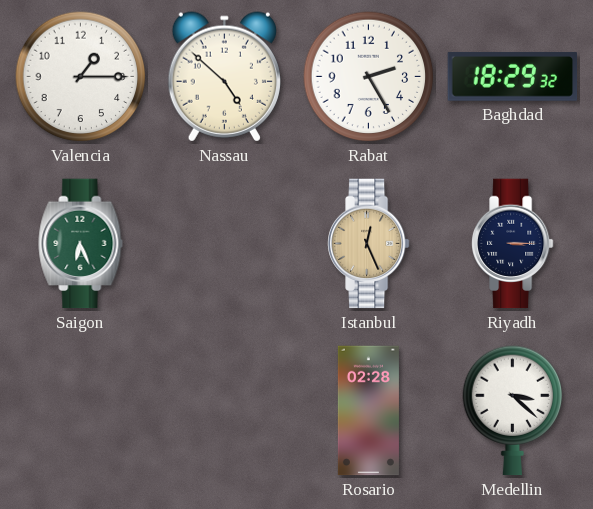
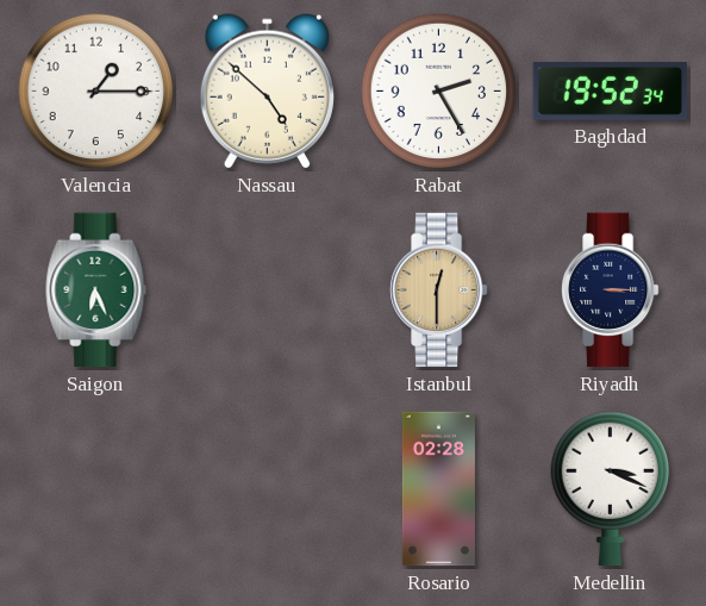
Baghdad: 18:29 -> 19:52
Istanbul: 12:26 -> 12:30
Medellin: 3:22 -> 3:19
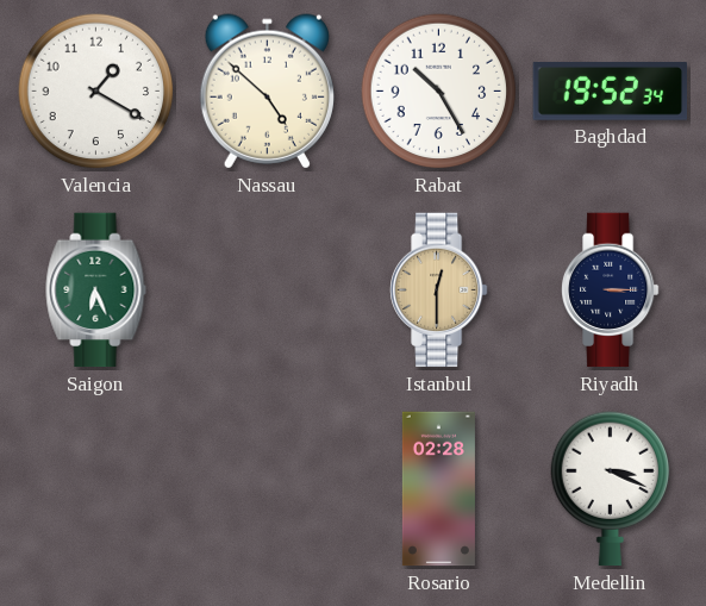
Valencia: 1:15 -> 1:20
Rabat: 2:25 -> 10:25
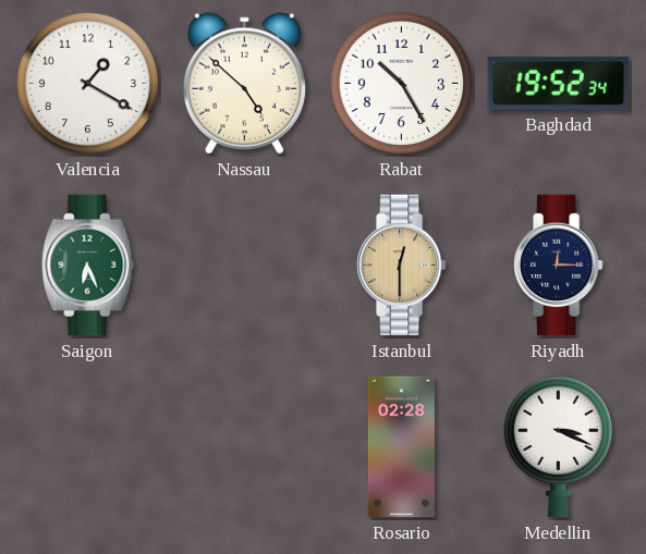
Riyadh: 3:15 -> 12:15
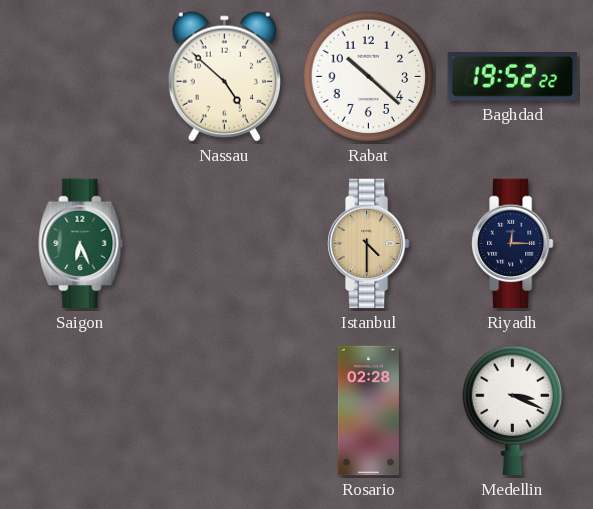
Valencia: 1:20 -> none
Rabat: 10:25 -> 10:22
Baghdad: 19:52:34 -> 19:52:22
Istanbul: 12:30 -> 4:30
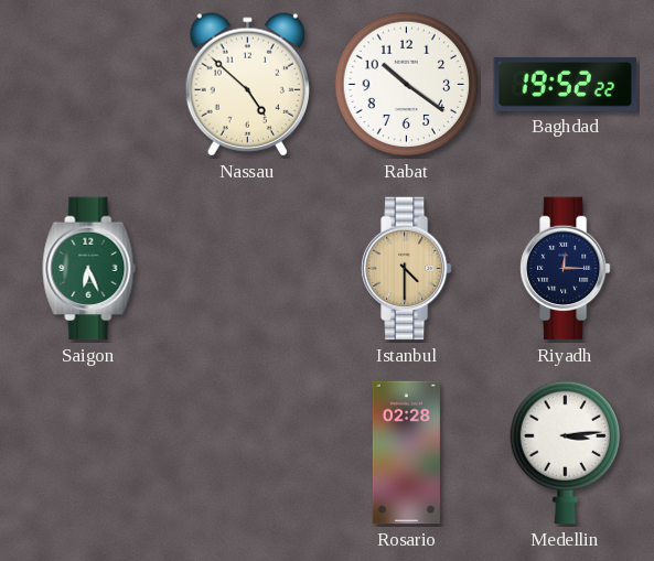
Rabat: 10:22 -> 10:21
Medellin: 3:19 -> 3:14
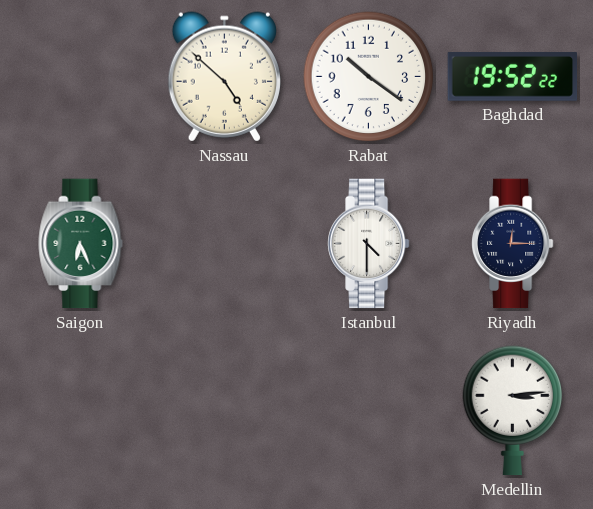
Istanbul dial: champagne -> white
Rosario: 02:28 -> none
